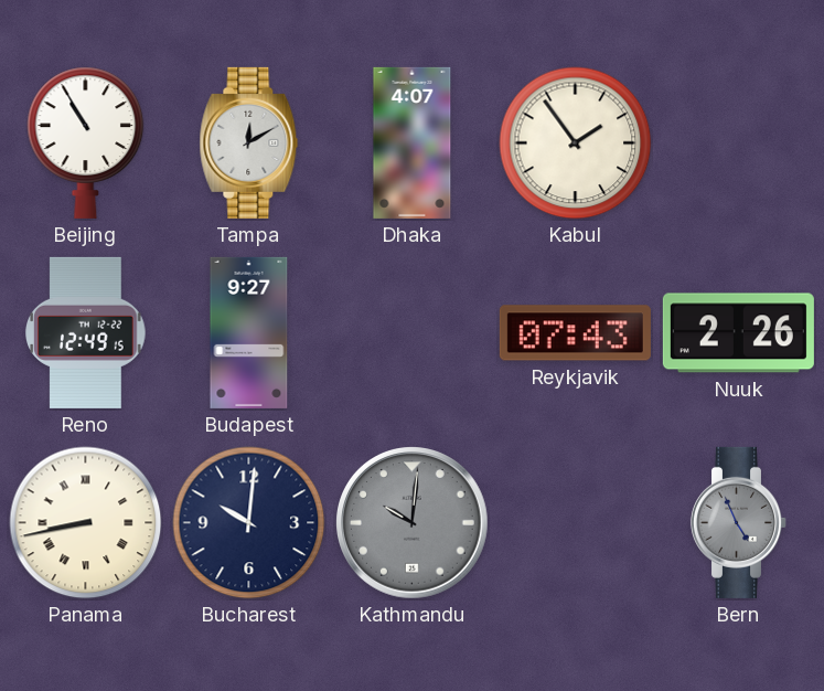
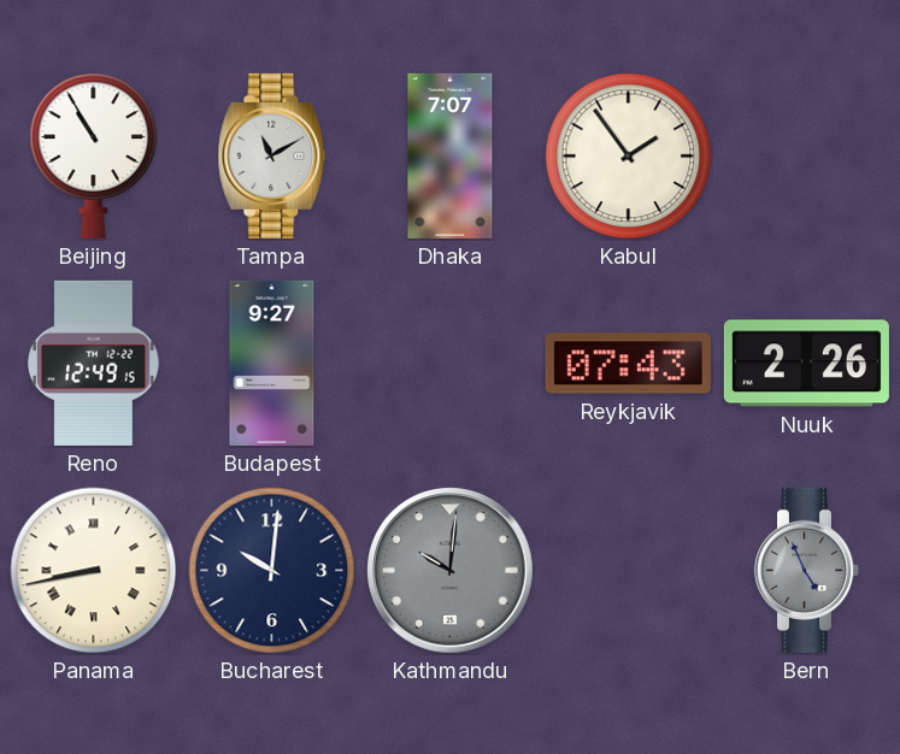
Tampa: 12:10 -> 11:10
Dhaka: 4:07 -> 7:07
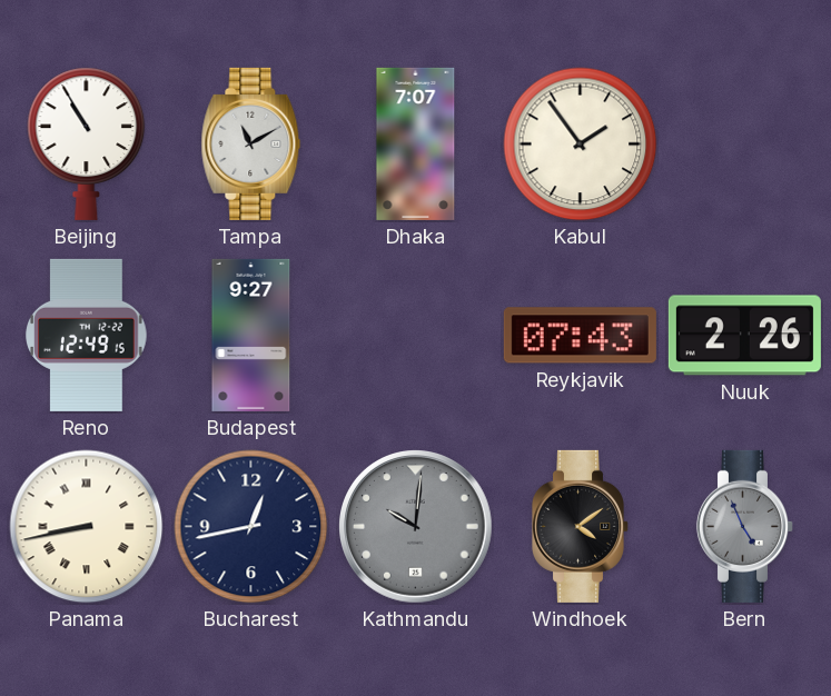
Bucharest: 10:01 -> 12:43
Windhoek: none -> 4:09
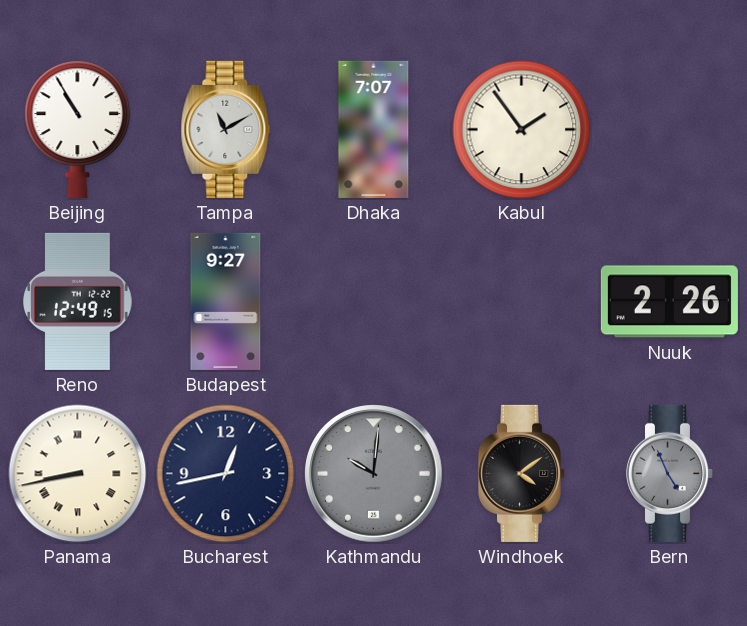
Reykjavik: 07:43 -> none
